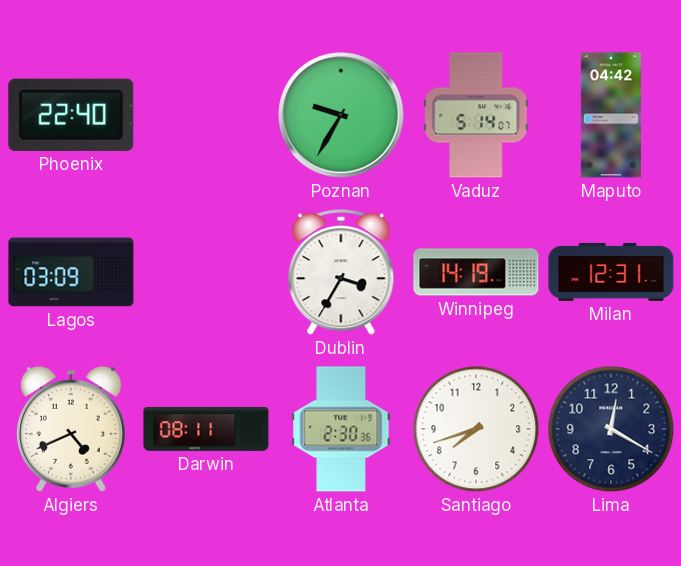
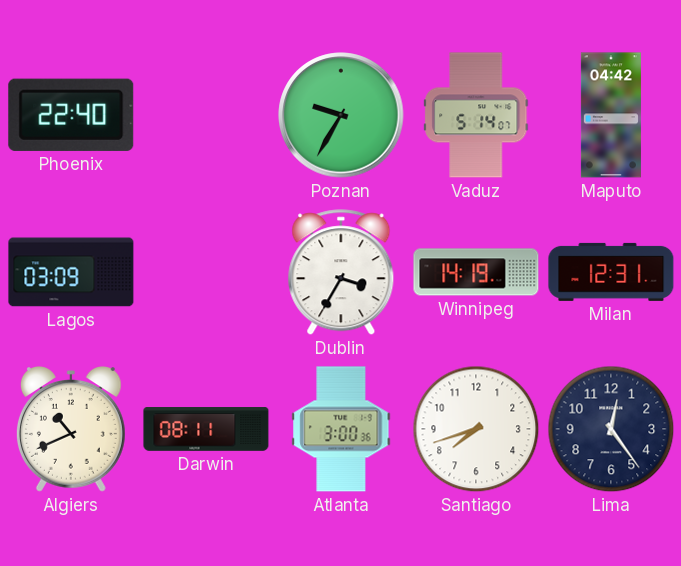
Algiers: 4:41 -> 10:41
Atlanta: 2:30 -> 3:00
Lima: 12:20 -> 12:24
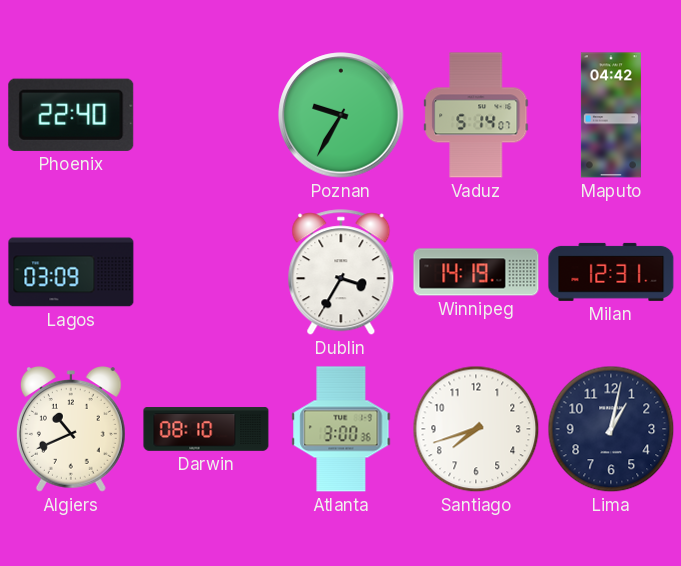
Darwin: 08:11 -> 08:10
Lima: 12:24 -> 1:02
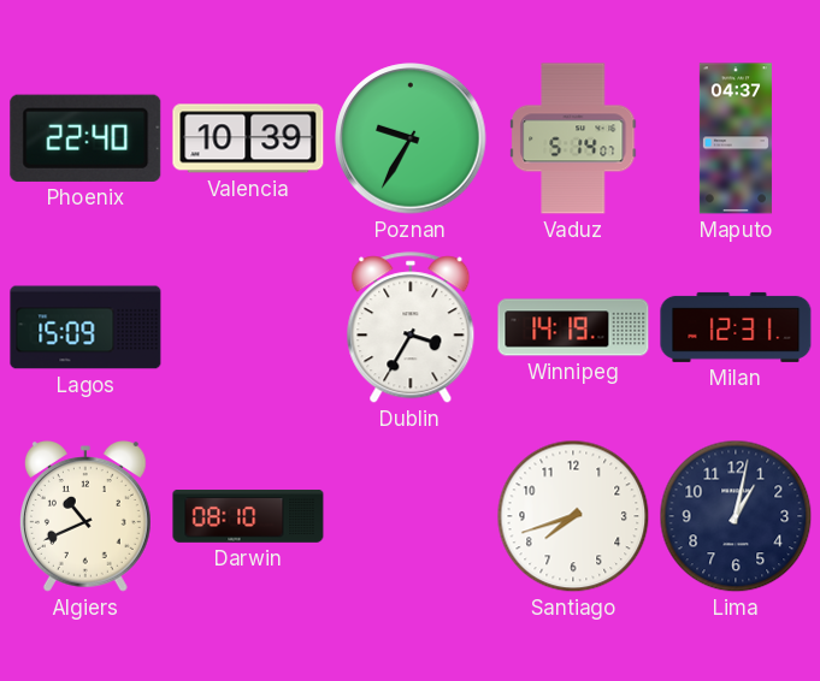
Valencia: none -> 10:39
Maputo: 04:42 -> 04:37
Lagos: 03:09 -> 15:09
Atlanta: 3:00 -> none
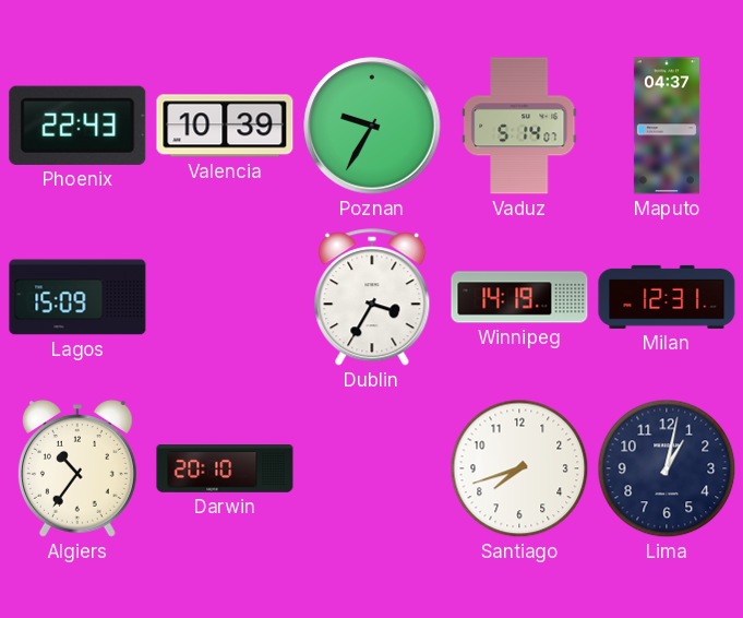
Phoenix: 22:40 -> 22:43
Algiers: 10:41 -> 10:36
Darwin: 08:10 -> 20:10
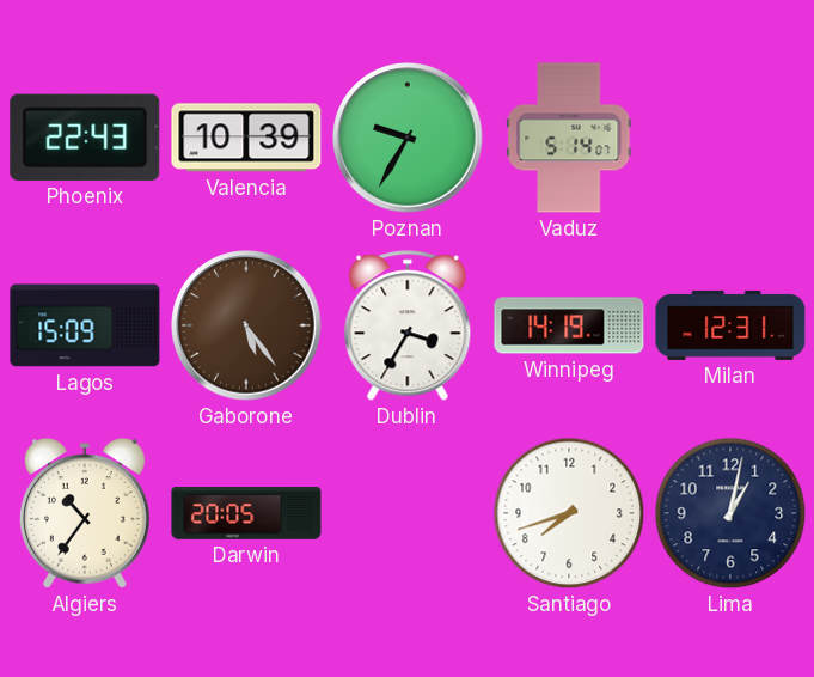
Maputo: 04:37 -> none
Gaborone: none -> 5:24
Darwin: 20:10 -> 20:05
